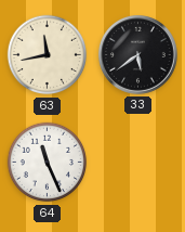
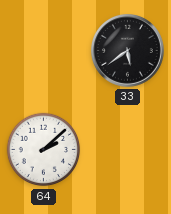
63: 11:43 -> none
64: 11:26 -> 2:08
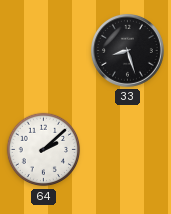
33: 5:39 -> 8:27
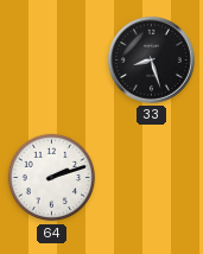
64: 2:08 -> 2:12
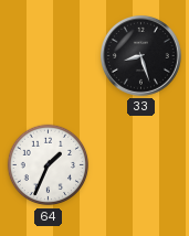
64: 2:12 -> 1:34
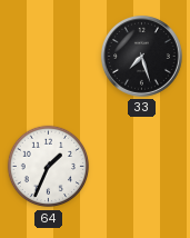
33: 8:27 -> 7:27
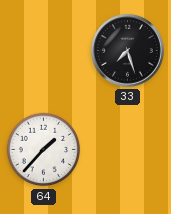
64: 1:34 -> 1:37
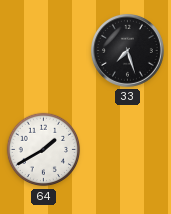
64: 1:37 -> 1:40
